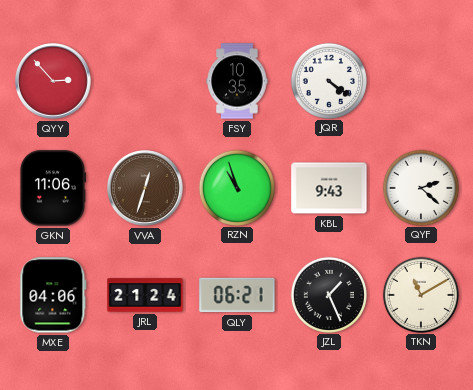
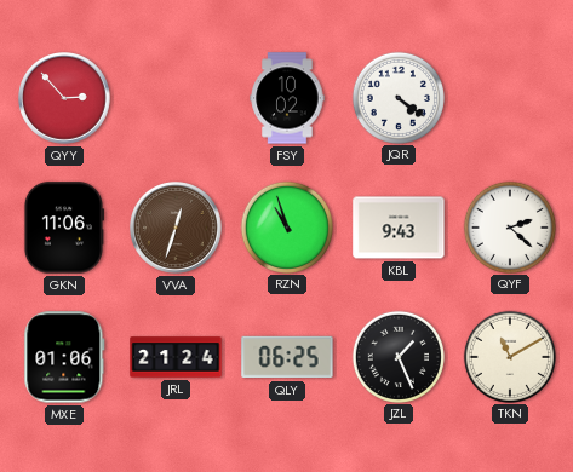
FSY: 10:35 -> 10:02
MXE: 04:06 -> 01:06
QLY: 06:21 -> 06:25
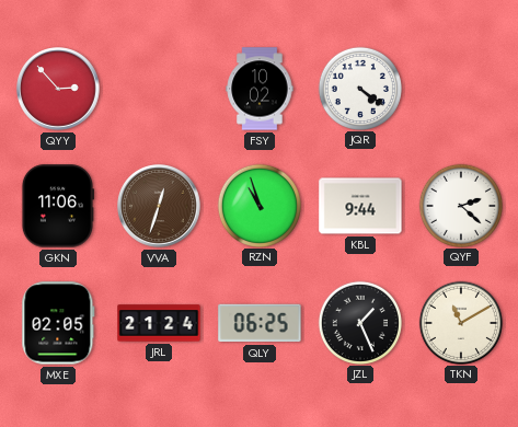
KBL: 9:43 -> 9:44
MXE: 01:06 -> 02:05
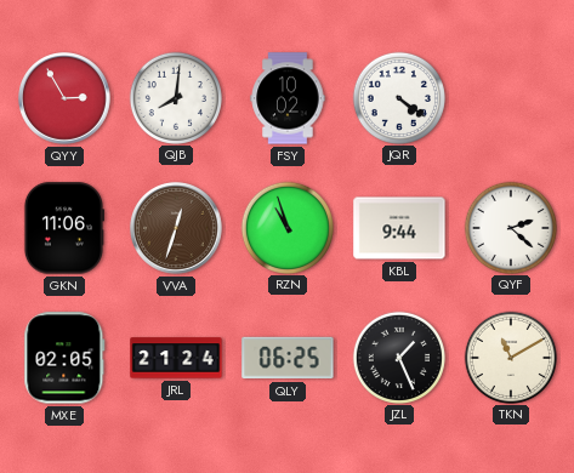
QYY: 2:53 -> 2:55
QJB: none -> 8:01
